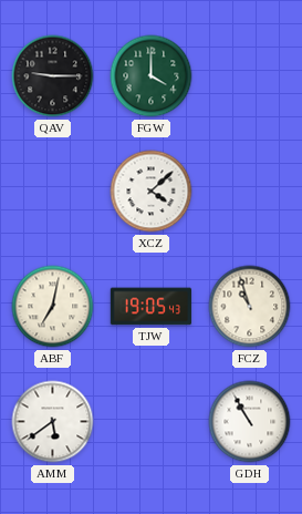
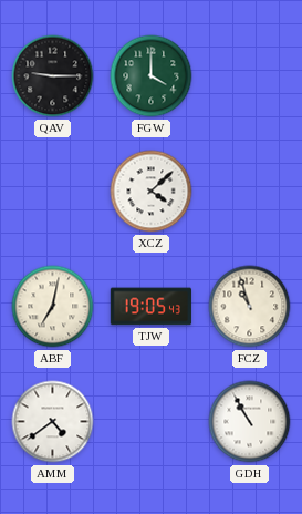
AMM: 5:39 -> 4:39
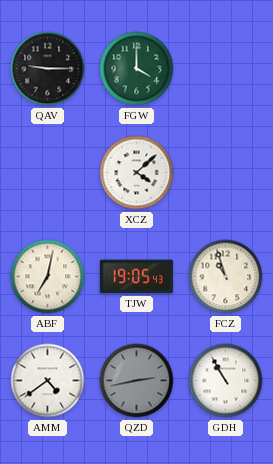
QZD: none -> 2:43
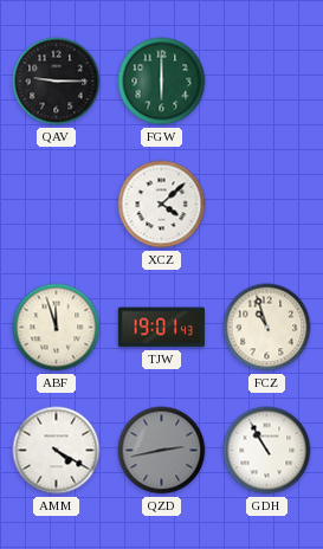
FGW: 4:00 -> 6:00
ABF: 7:02 -> 11:57
TJW: 19:05 -> 19:01
AMM: 4:39 -> 4:20
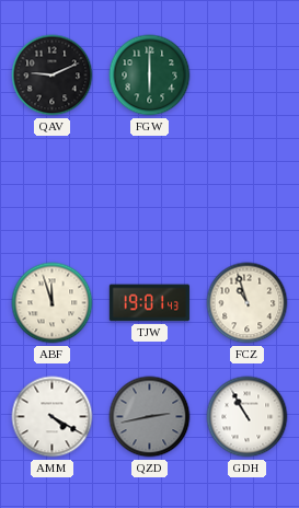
QAV: 9:15 -> 9:11
XCZ: 4:08 -> none
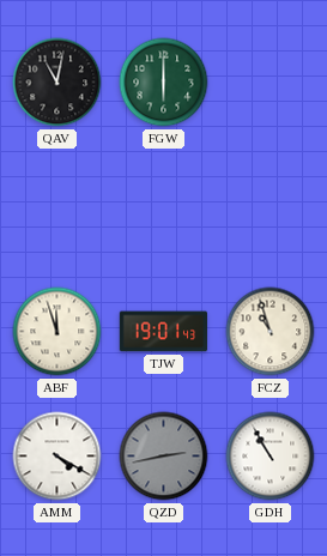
QAV: 9:11 -> 11:02
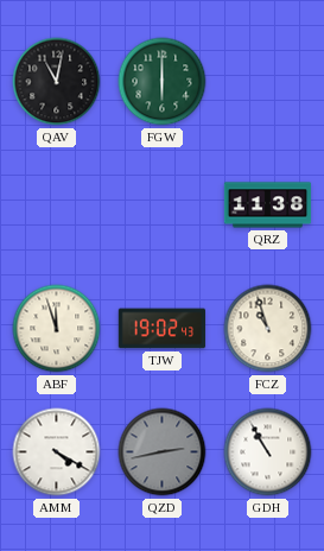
QRZ: none -> 11:38
TJW: 19:01 -> 19:02
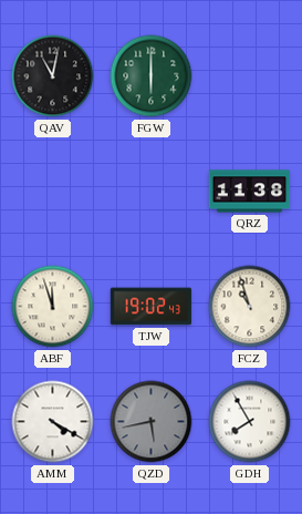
QZD: 2:43 -> 5:43
GDH: 10:55 -> 7:55
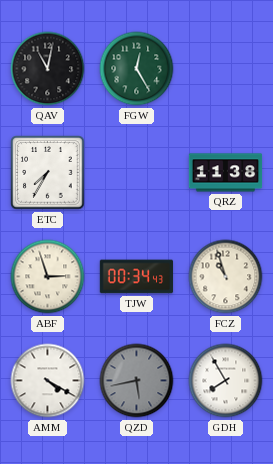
FGW: 6:00 -> 12:25
ETC: none -> 7:35
ABF: 11:57 -> 2:57
TJW: 19:02 -> 00:34
